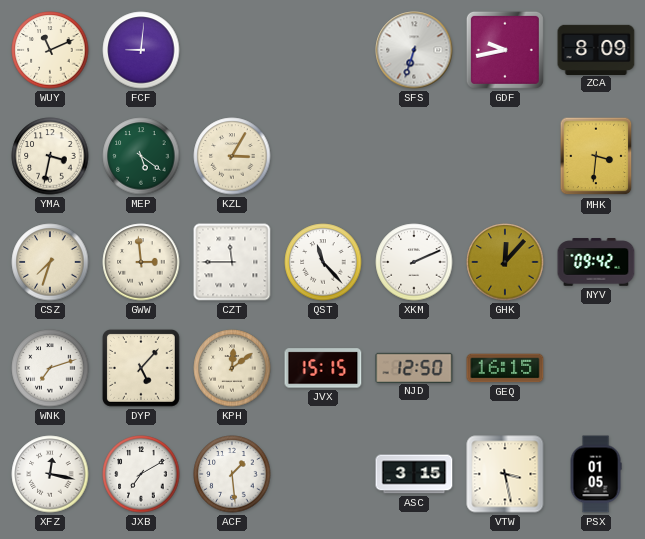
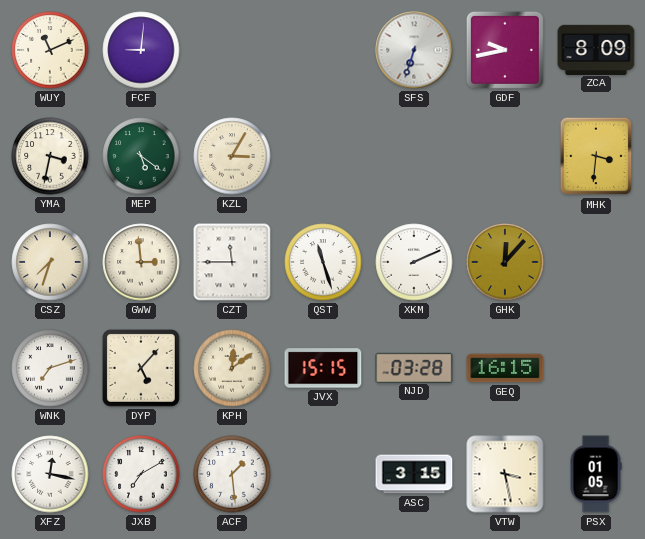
QST: 11:23 -> 11:27
NYV: 09:42 -> none
NJD: 12:50 -> 03:28
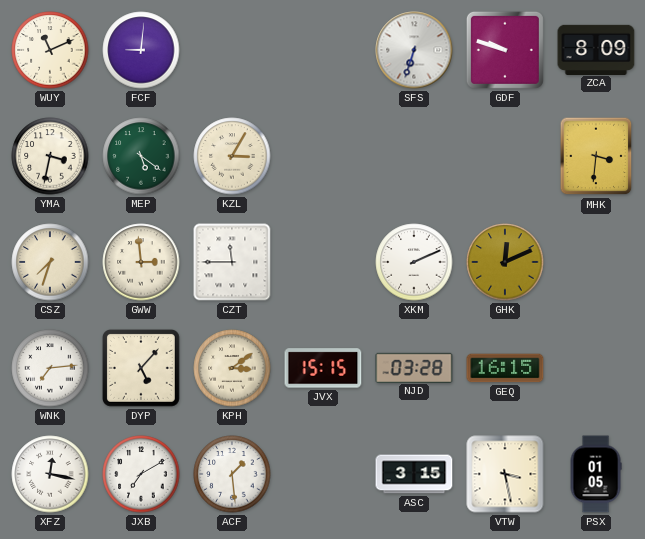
GDF: 9:43 -> 9:48
QST: 11:27 -> none
GHK: 12:07 -> 12:11
WNK: 7:12 -> 7:14
KPH: 12:09 -> 3:09
